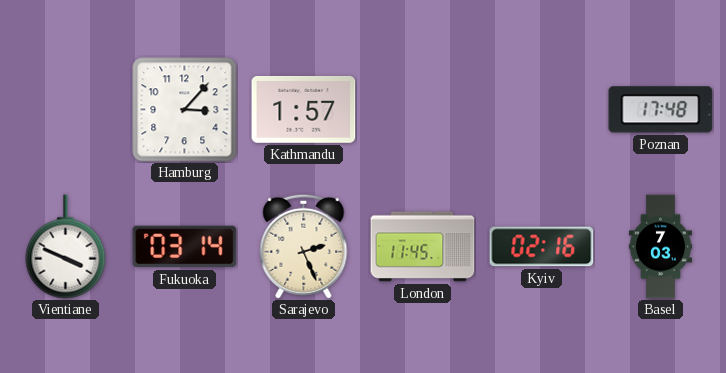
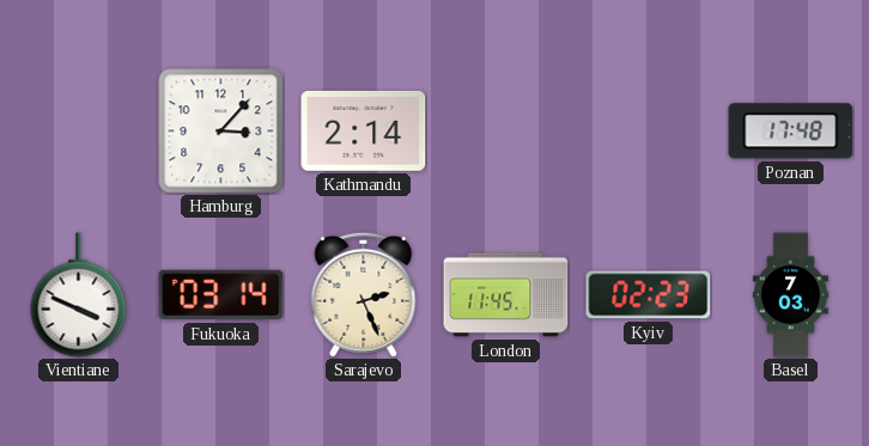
Kathmandu: 1:57 -> 2:14
Kyiv: 02:16 -> 02:23
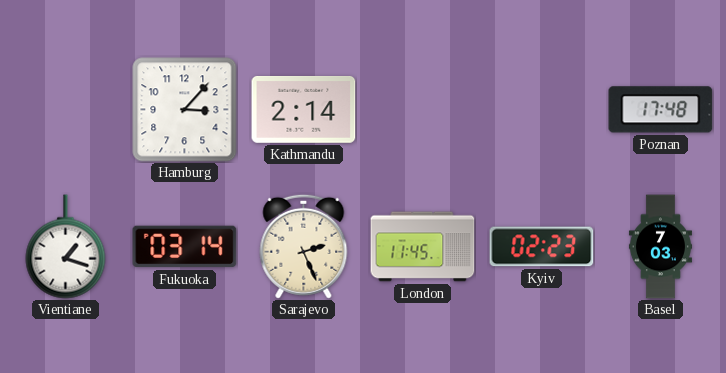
Vientiane: 3:49 -> 1:18
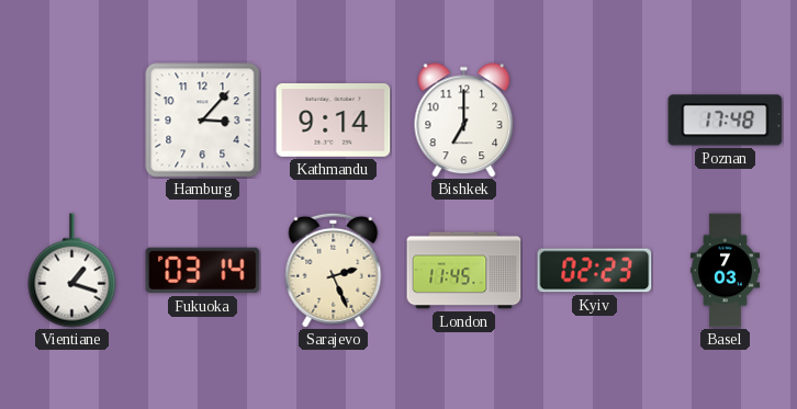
Kathmandu: 2:14 -> 9:14
Bishkek: none -> 7:00
